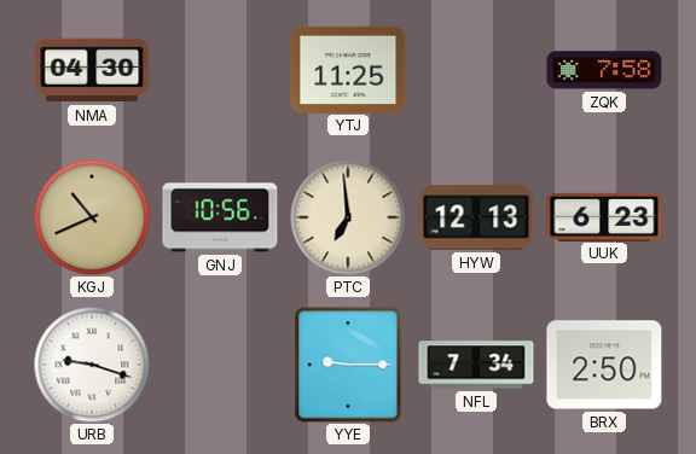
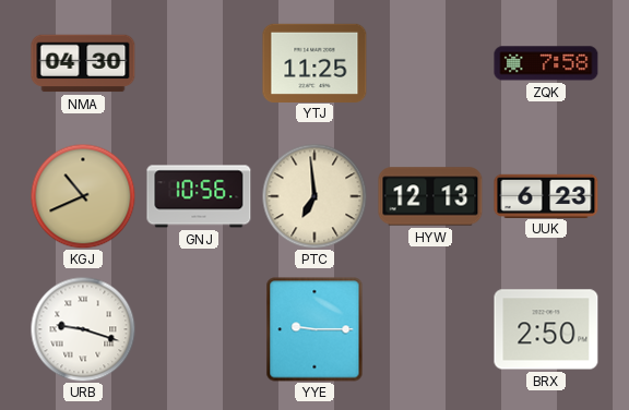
NFL: 7:34 -> none
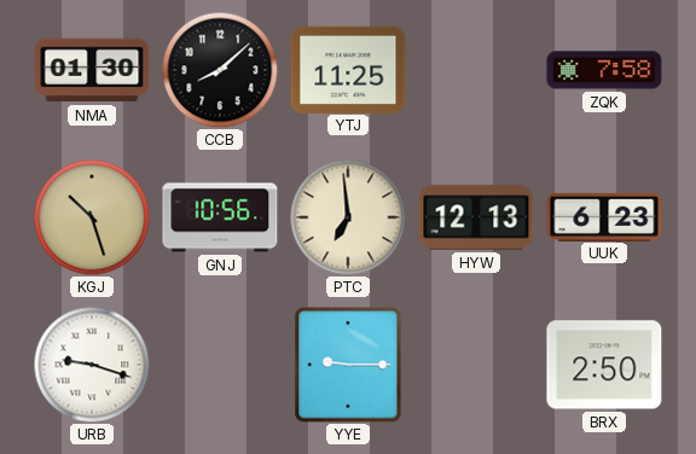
NMA: 04:30 -> 01:30
CCB: none -> 8:08
KGJ: 10:41 -> 10:27
